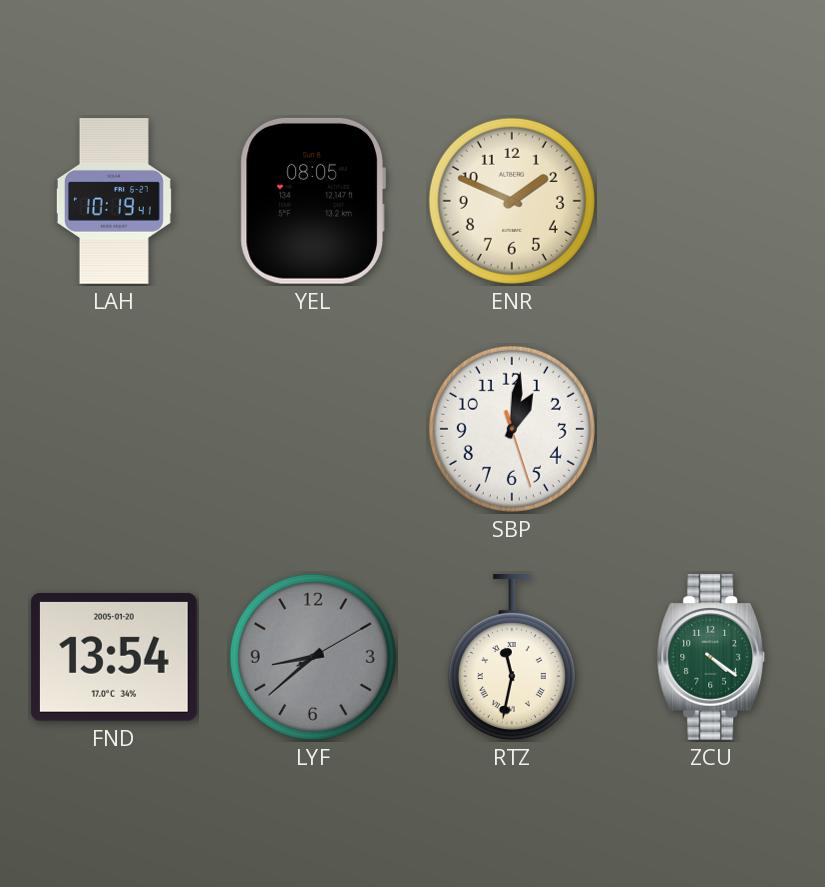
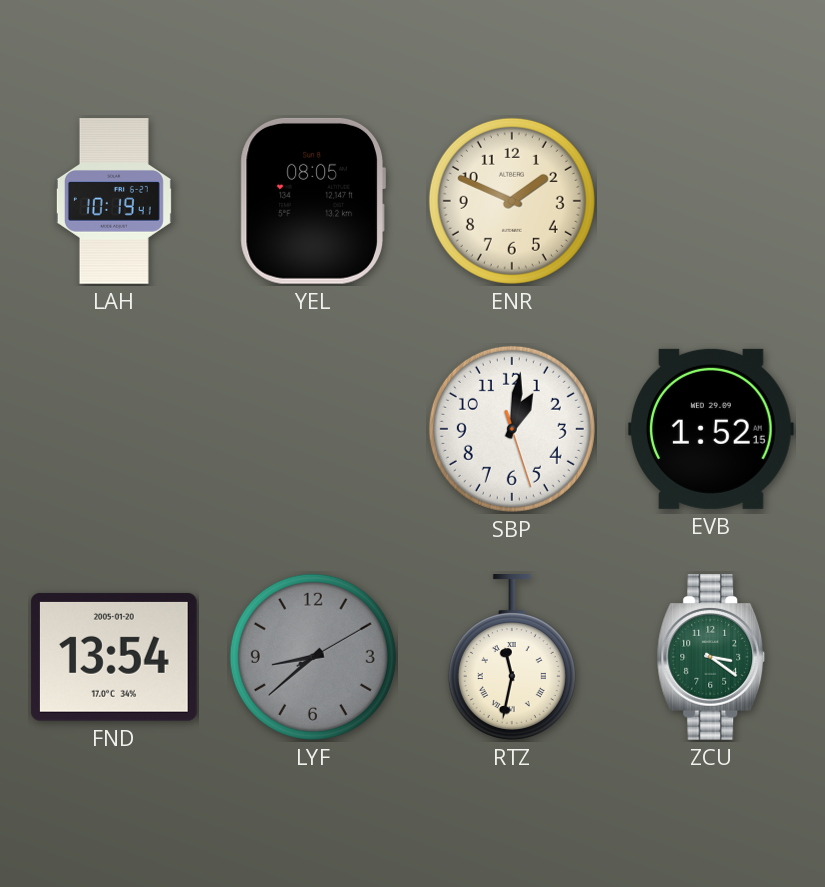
EVB: none -> 1:52
ZCU: 4:21 -> 3:21
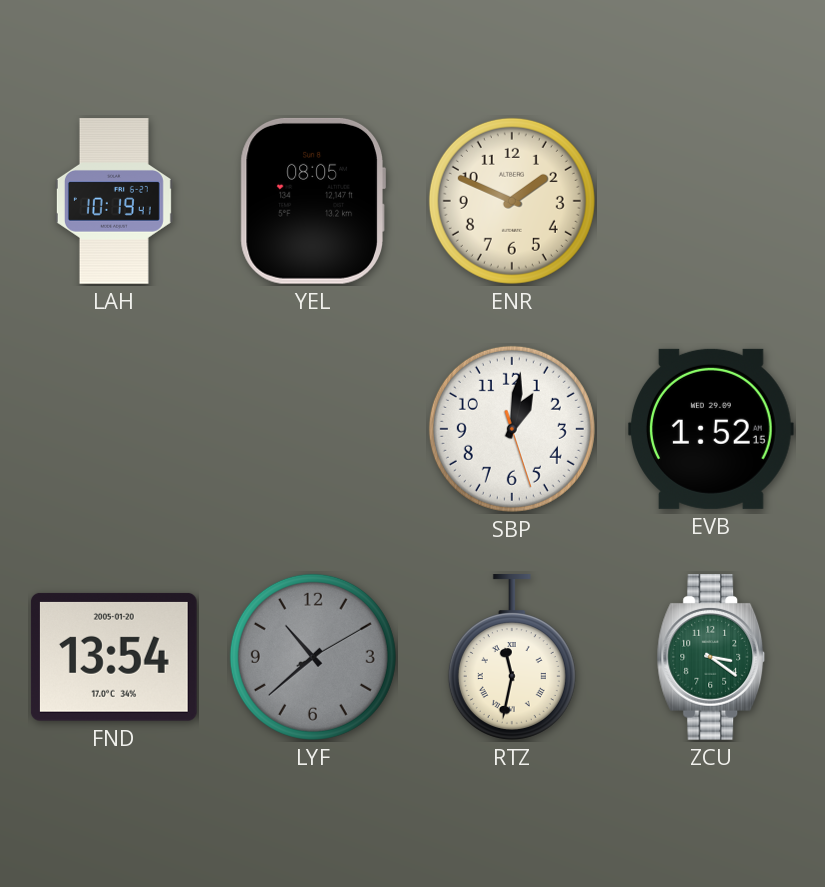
LYF: 8:38 -> 10:38
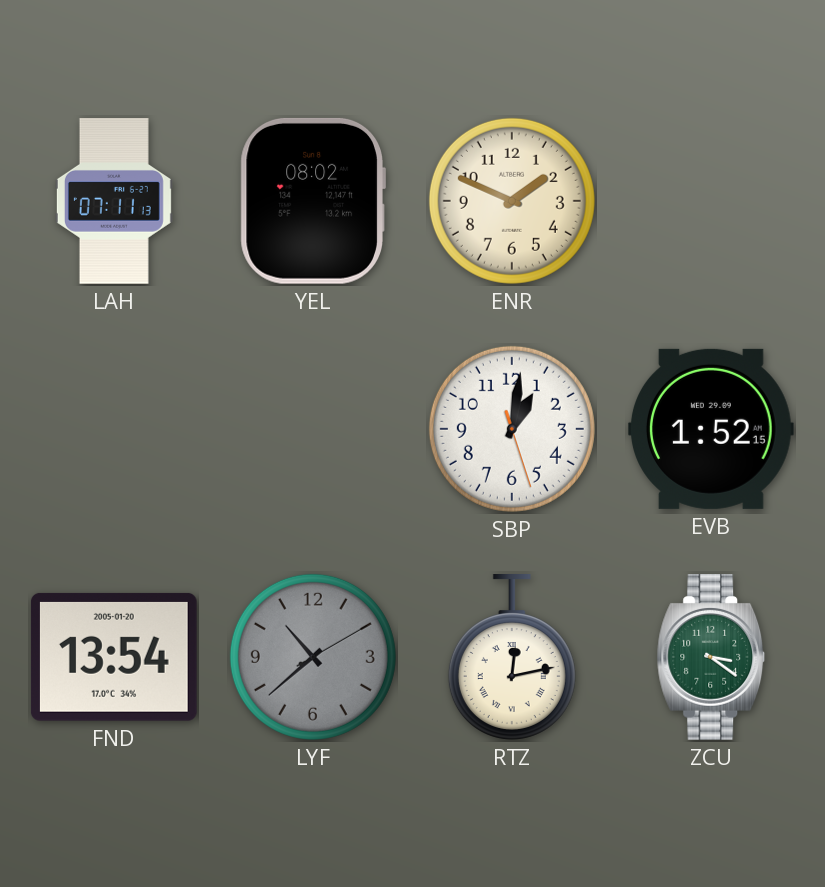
LAH: 10:19 -> 07:11
YEL: 08:05 -> 08:02
RTZ: 11:32 -> 12:13
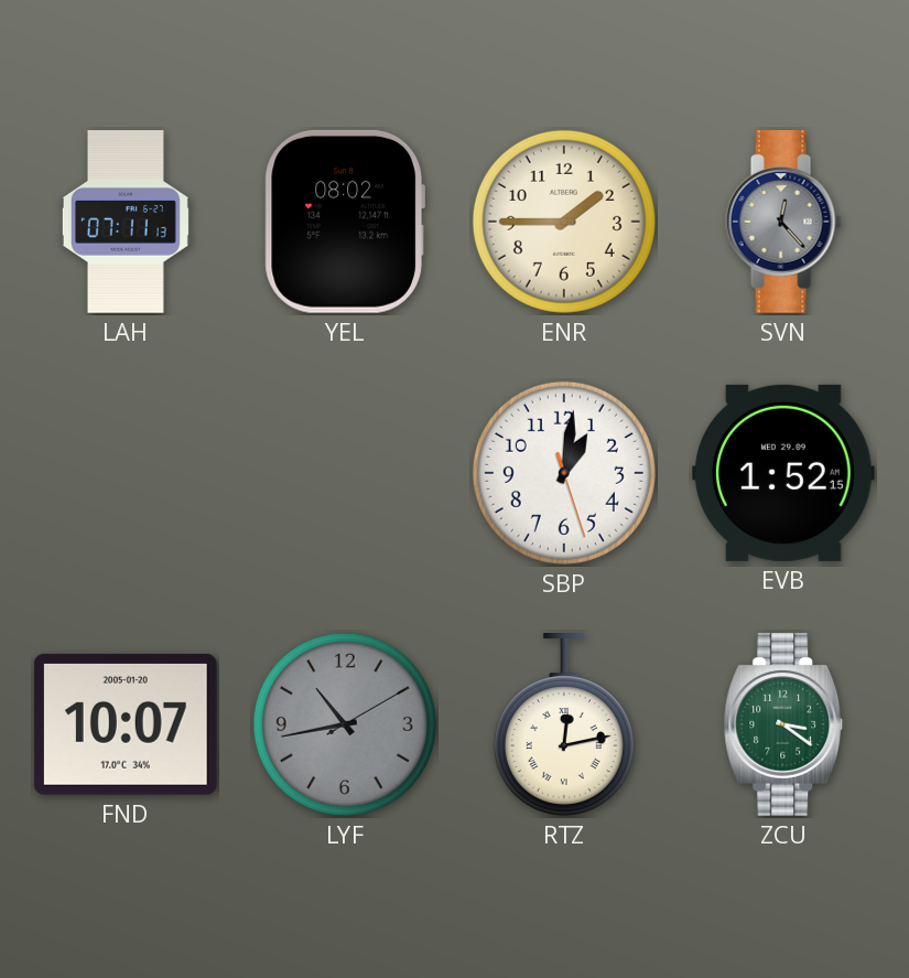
ENR: 1:49 -> 1:45
SVN: none -> 12:23
FND: 13:54 -> 10:07
LYF: 10:38 -> 10:43
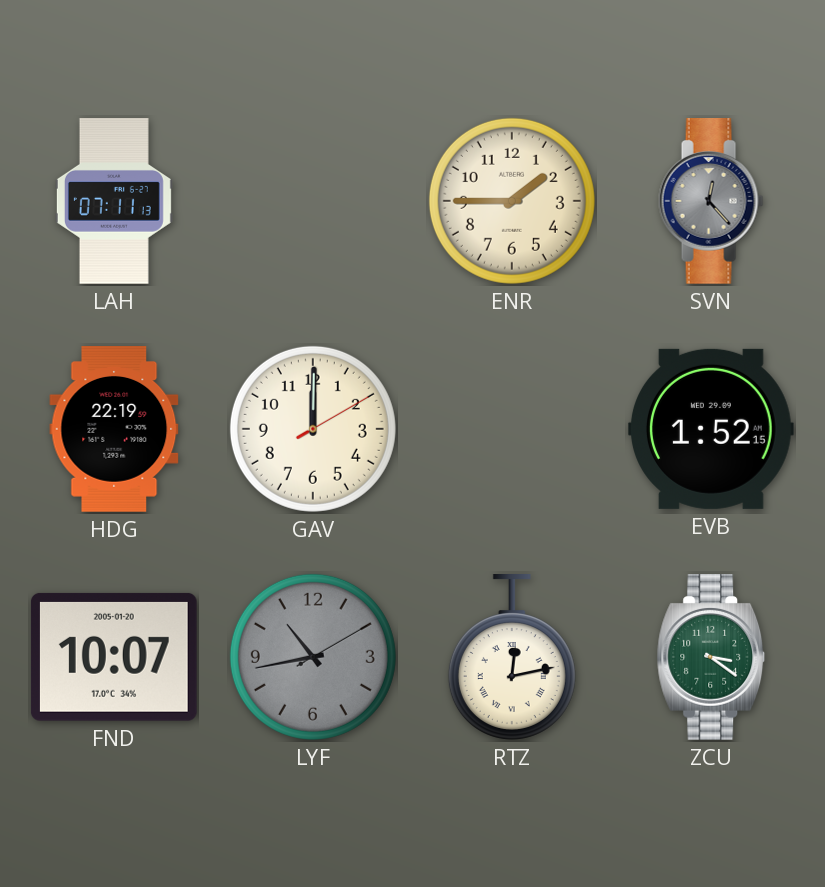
YEL: 08:02 -> none
HDG: none -> 22:19
GAV: none -> 12:00
SBP: 1:01 -> none
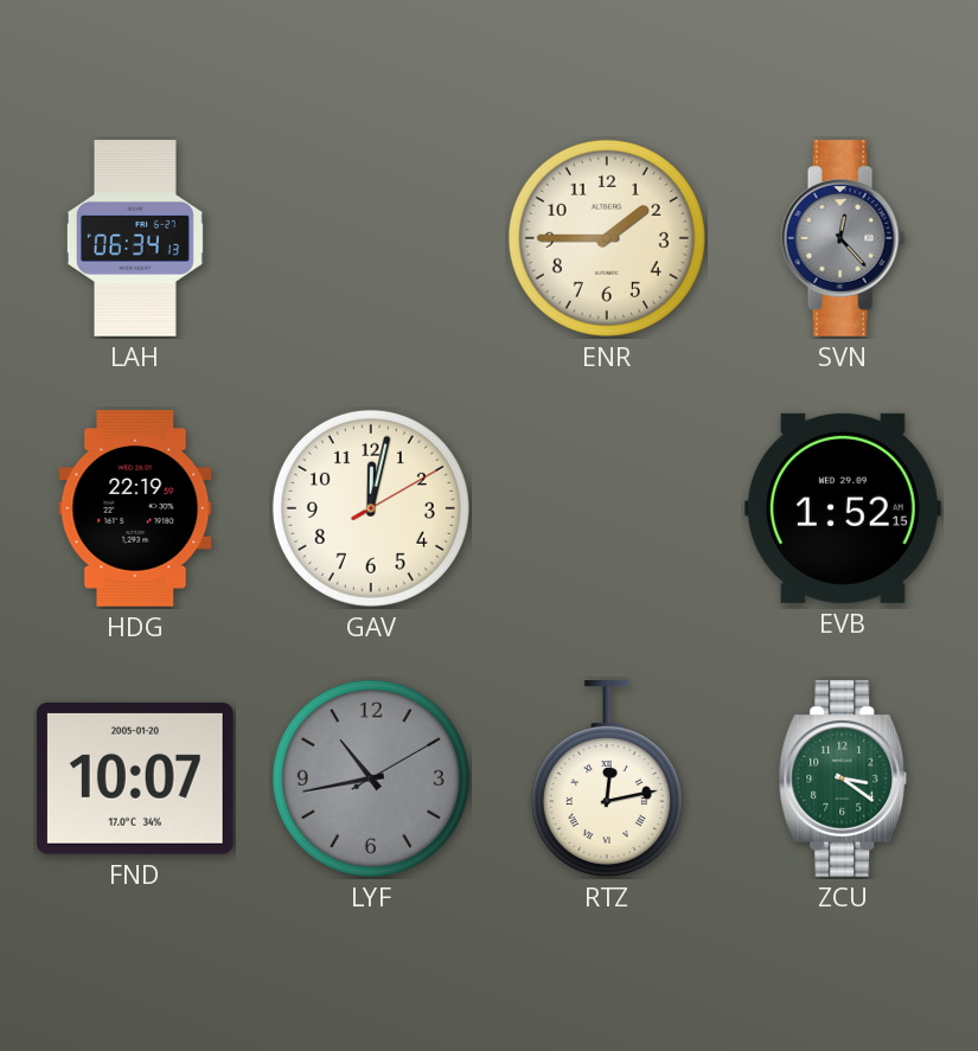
LAH: 07:11 -> 06:34
GAV: 12:00 -> 12:02
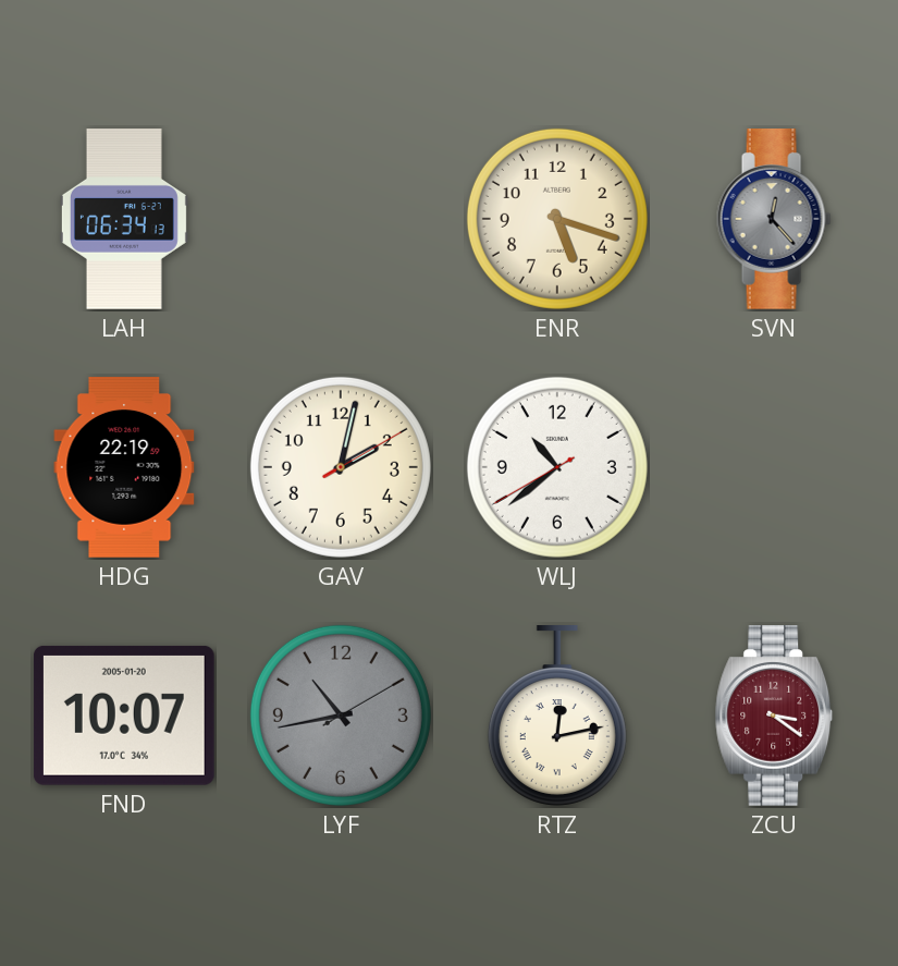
ENR: 1:45 -> 5:18
GAV: 12:02 -> 2:02
WLJ: none -> 10:38
EVB: 1:52 -> none
ZCU dial: green -> burgundy
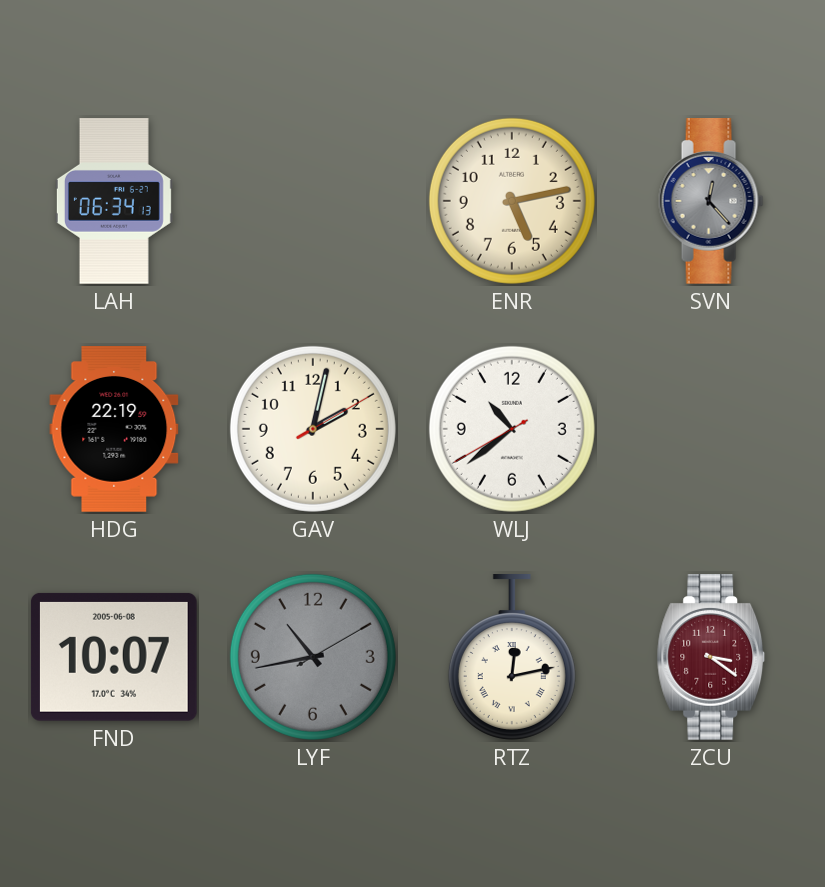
ENR: 5:18 -> 5:13
FND date: 2005-01-20 -> 2005-06-08
